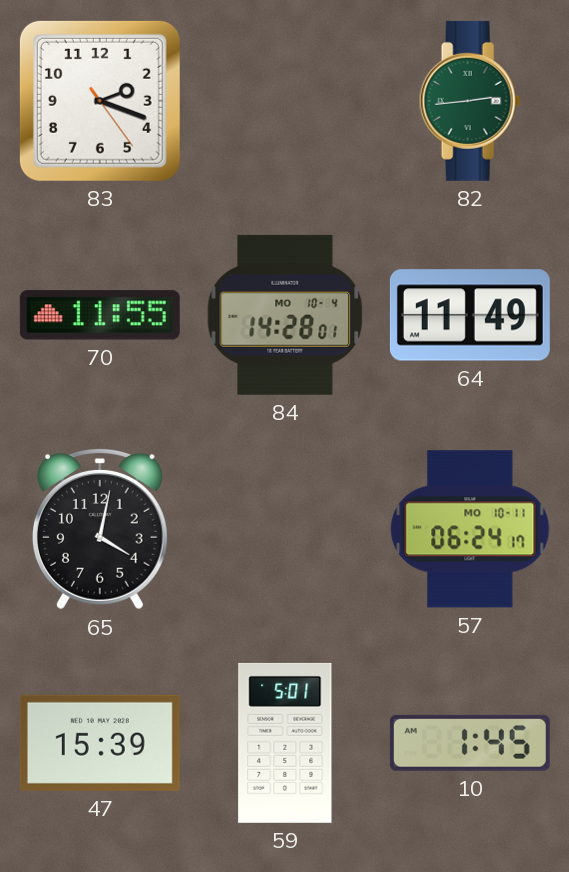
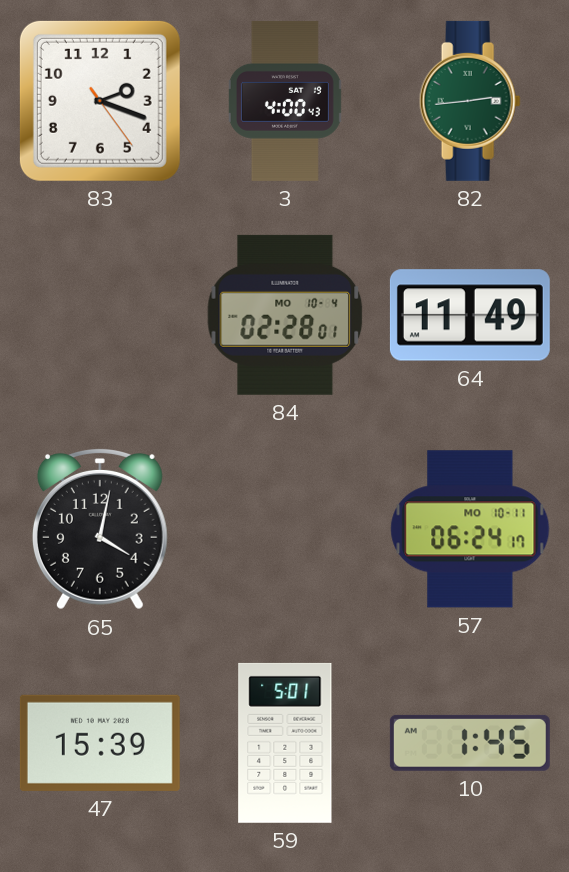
3: none -> 4:00
70: 11:55 -> none
84: 14:28 -> 02:28
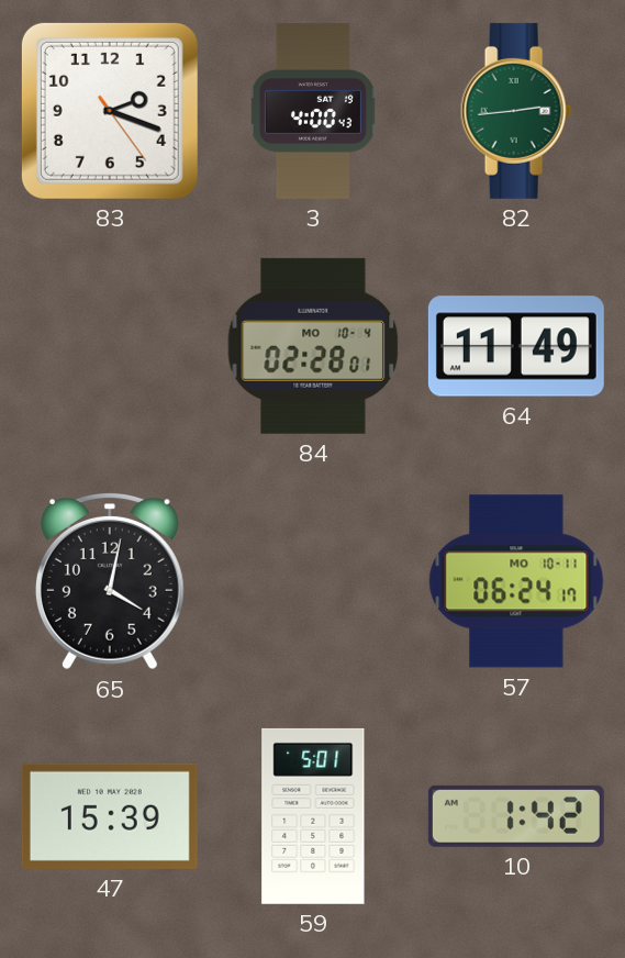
10: 1:45 -> 1:42
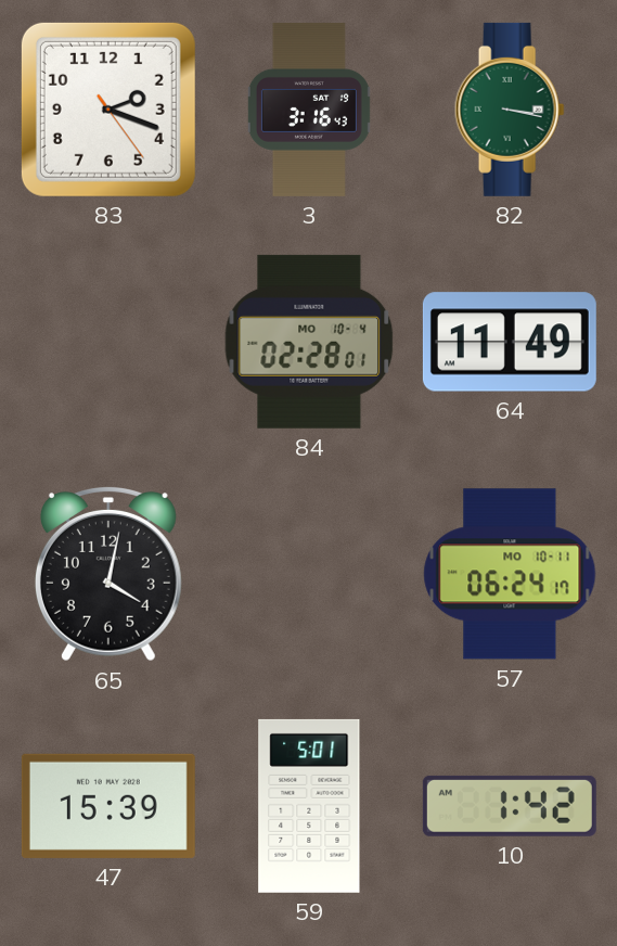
3: 4:00 -> 3:16
82: 2:44 -> 3:17
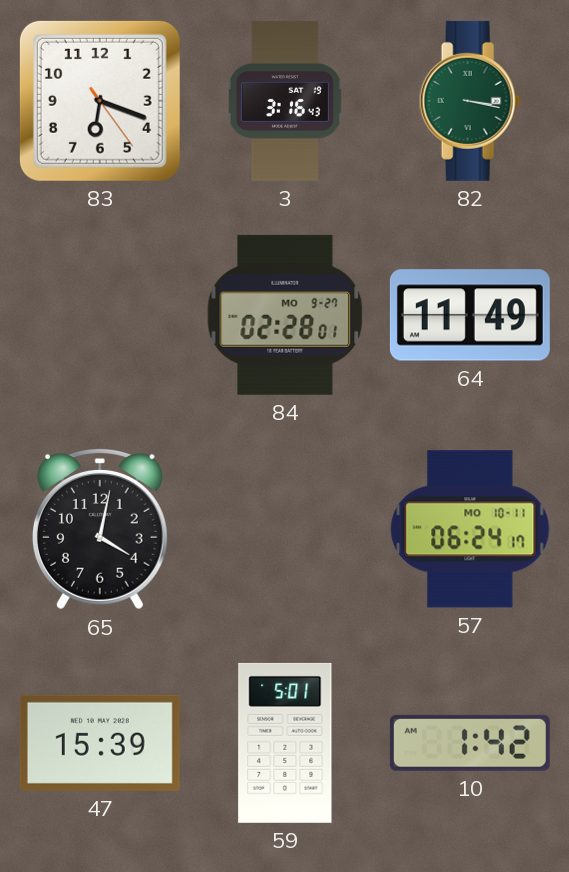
83: 2:18 -> 6:18
84 date: MO 10-4 -> MO 9-27
